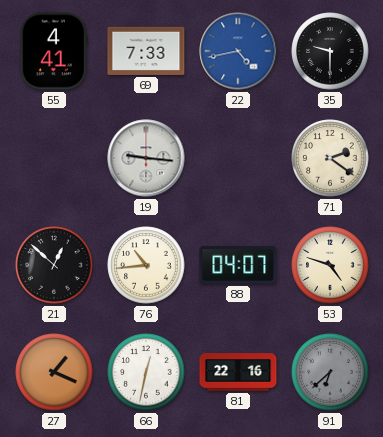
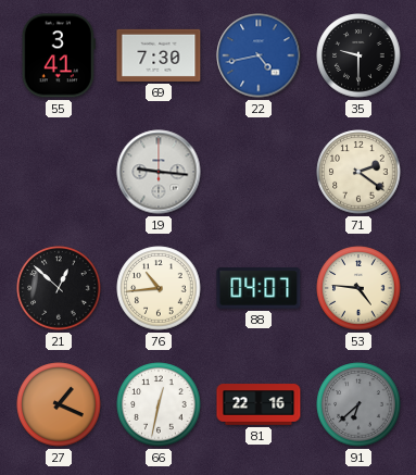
55: 4:41 -> 3:41
69: 7:33 -> 7:30
53: 4:48 -> 4:46
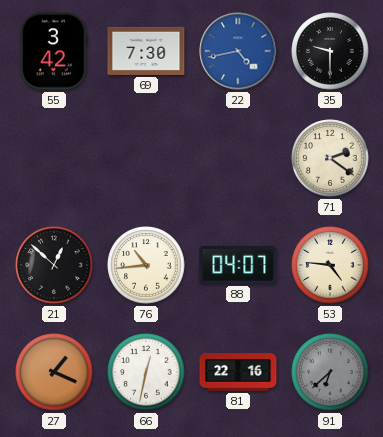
55: 3:41 -> 3:42
19: 9:16 -> none
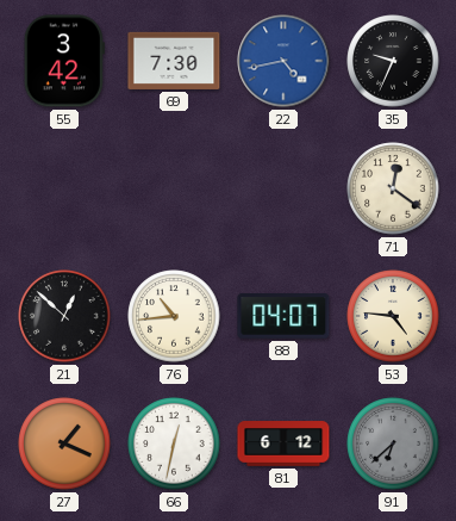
35: 9:30 -> 9:34
71: 2:21 -> 12:21
81: 22:16 -> 6:12
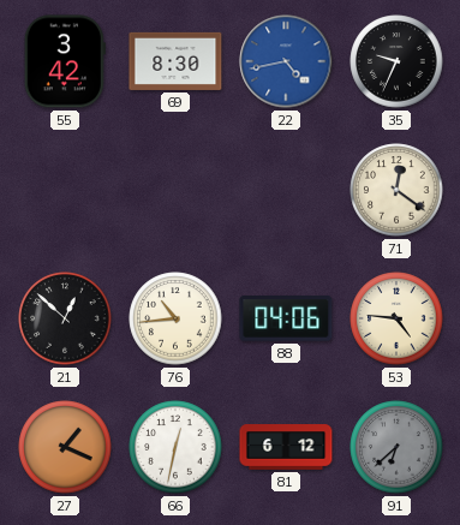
69: 7:30 -> 8:30
88: 04:07 -> 04:06
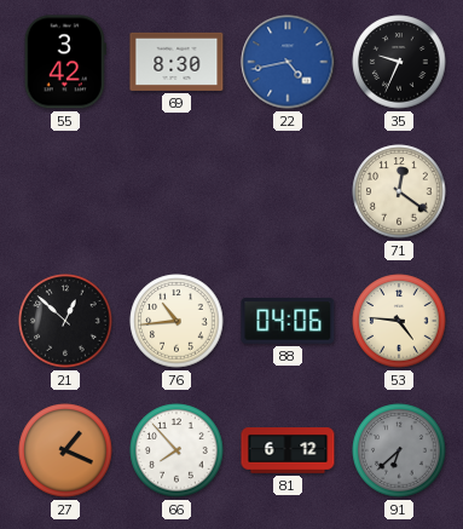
66: 12:32 -> 7:53
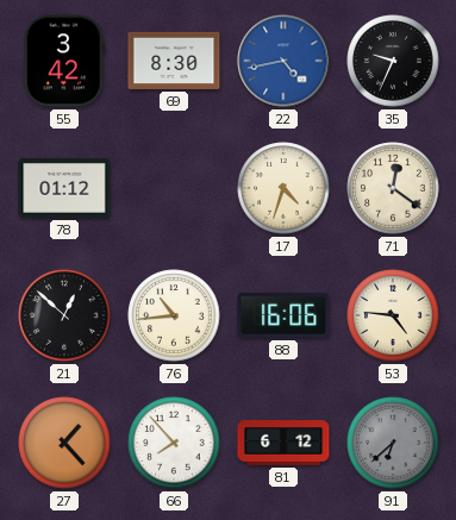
78: none -> 01:12
17: none -> 4:33
88: 04:06 -> 16:06
27: 1:19 -> 1:23
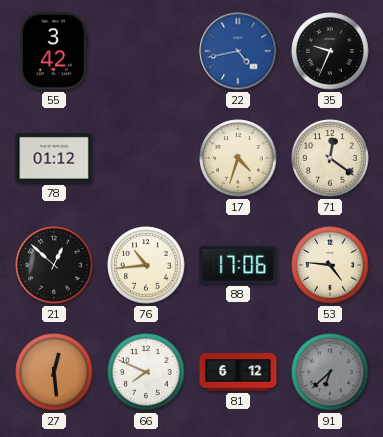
69: 8:30 -> none
88: 16:06 -> 17:06
27: 1:23 -> 12:29
66: 7:53 -> 7:49
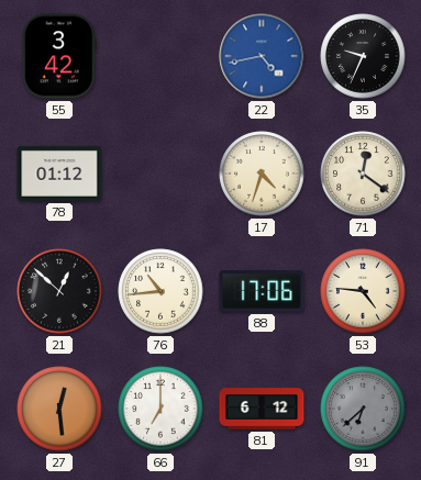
66: 7:49 -> 7:00
